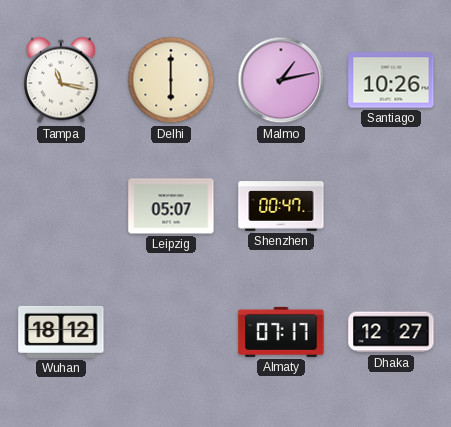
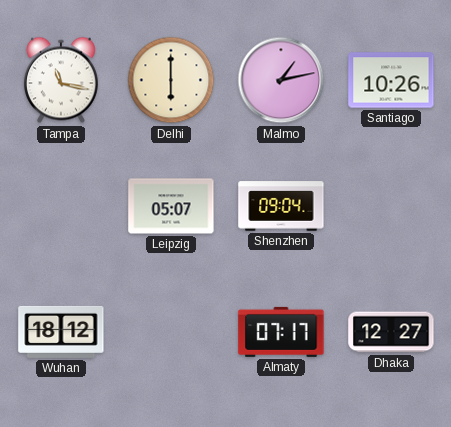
Shenzhen: 00:47 -> 09:04
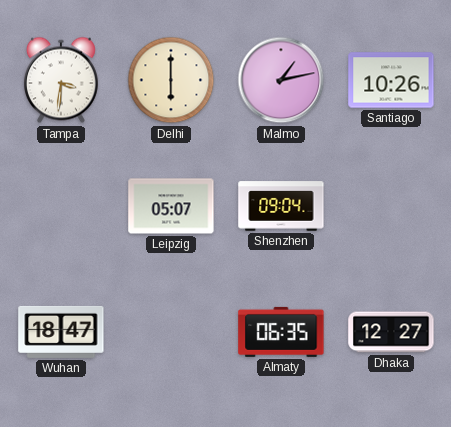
Tampa: 11:17 -> 3:31
Wuhan: 18:12 -> 18:47
Almaty: 07:17 -> 06:35
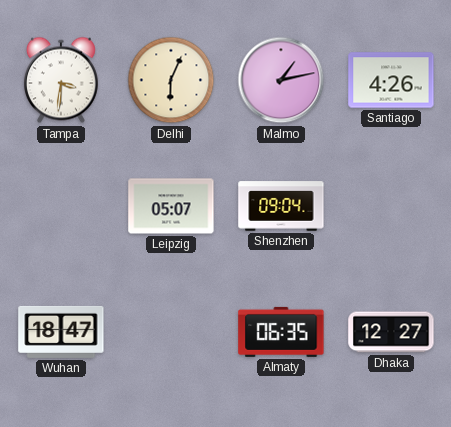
Delhi: 6:00 -> 6:04
Santiago: 10:26 -> 4:26
